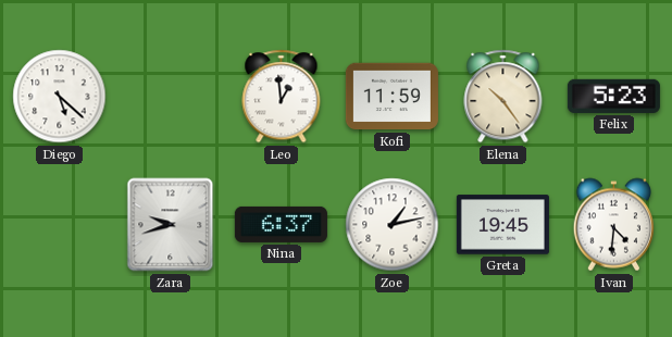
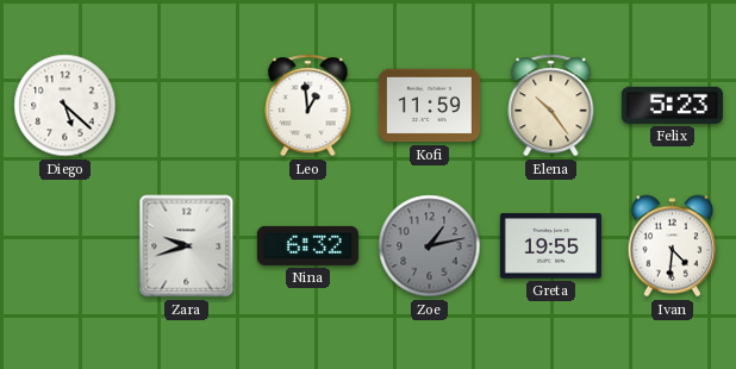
Nina: 6:37 -> 6:32
Zoe dial: white -> grey
Greta: 19:45 -> 19:55
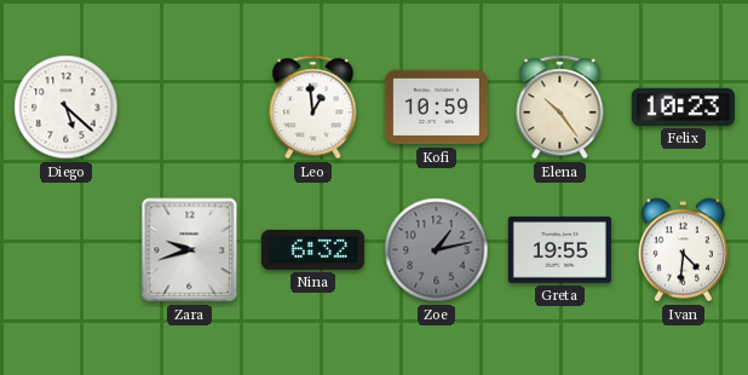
Kofi: 11:59 -> 10:59
Felix: 5:23 -> 10:23
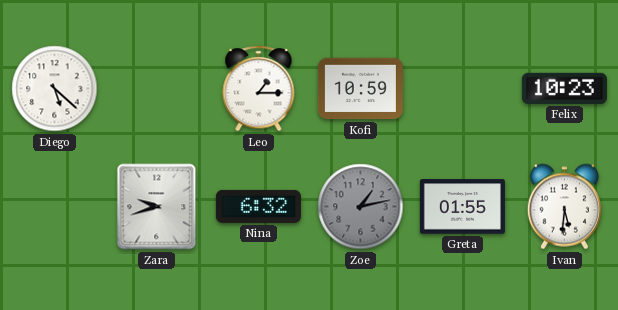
Leo: 12:59 -> 1:15
Elena: 10:24 -> none
Greta: 19:55 -> 01:55
Ivan: 4:31 -> 5:31
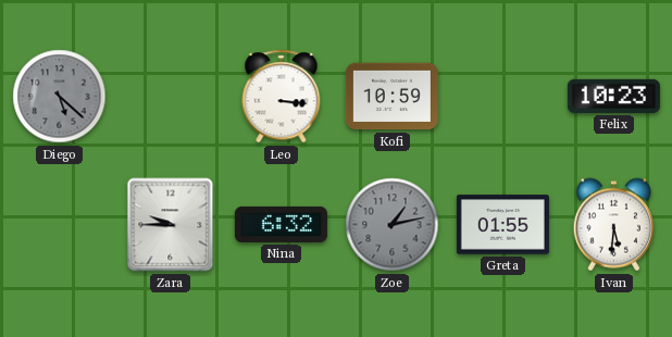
Diego dial: white -> grey
Leo: 1:15 -> 3:16
Zara: 9:42 -> 9:45
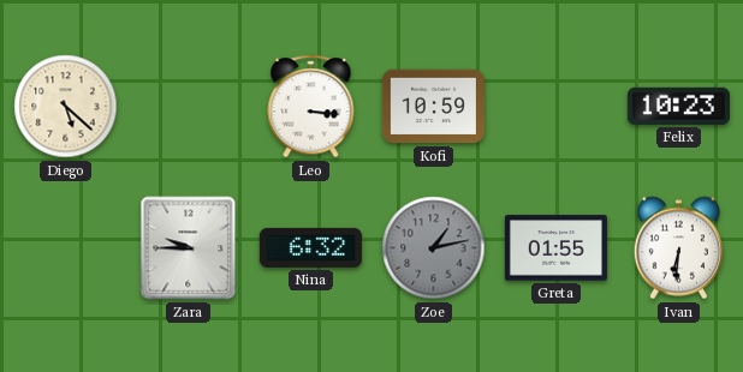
Diego dial: grey -> cream
Ivan: 5:31 -> 6:31
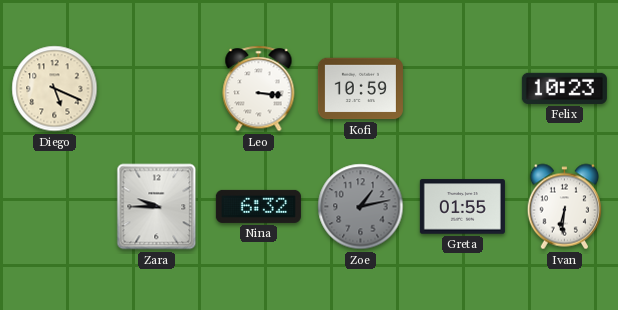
Diego: 5:22 -> 5:19
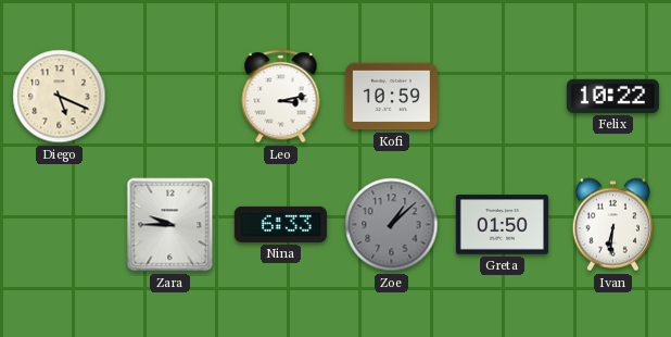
Leo: 3:16 -> 3:13
Felix: 10:23 -> 10:22
Nina: 6:32 -> 6:33
Zoe: 1:13 -> 1:08
Greta: 01:55 -> 01:50
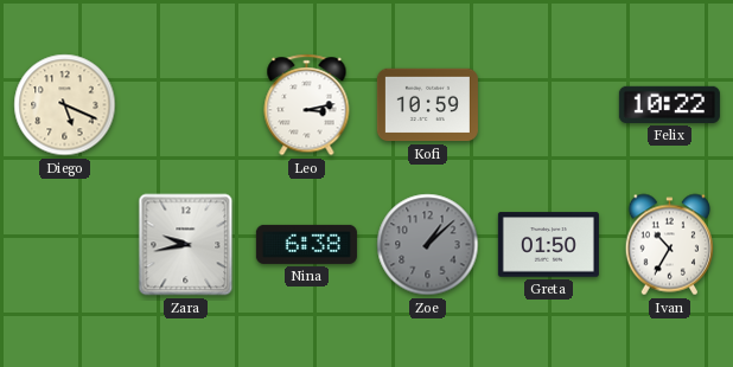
Zara: 9:45 -> 9:43
Nina: 6:33 -> 6:38
Ivan: 6:31 -> 10:35
